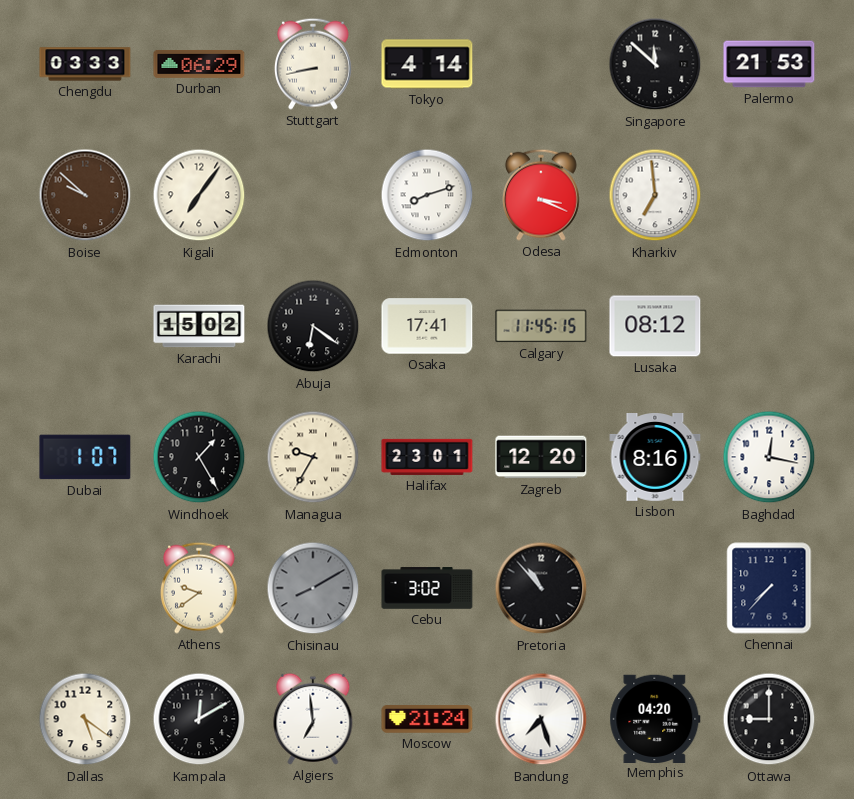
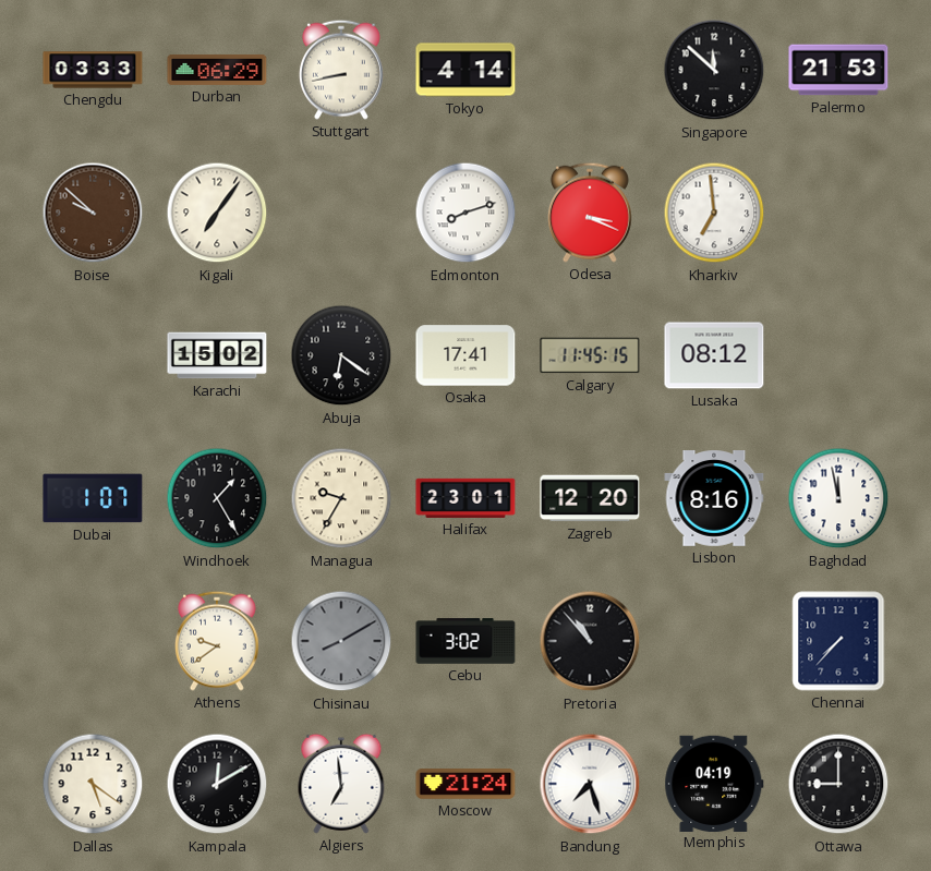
Baghdad: 12:17 -> 11:58
Memphis: 04:20 -> 04:19
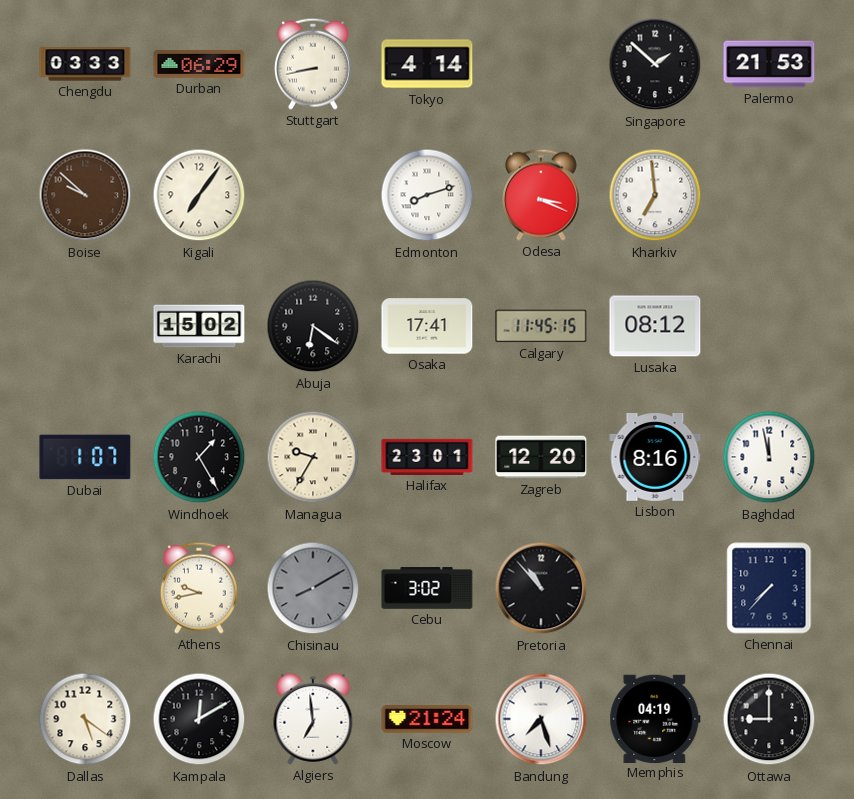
Singapore: 11:52 -> 1:52
Athens: 9:39 -> 9:43
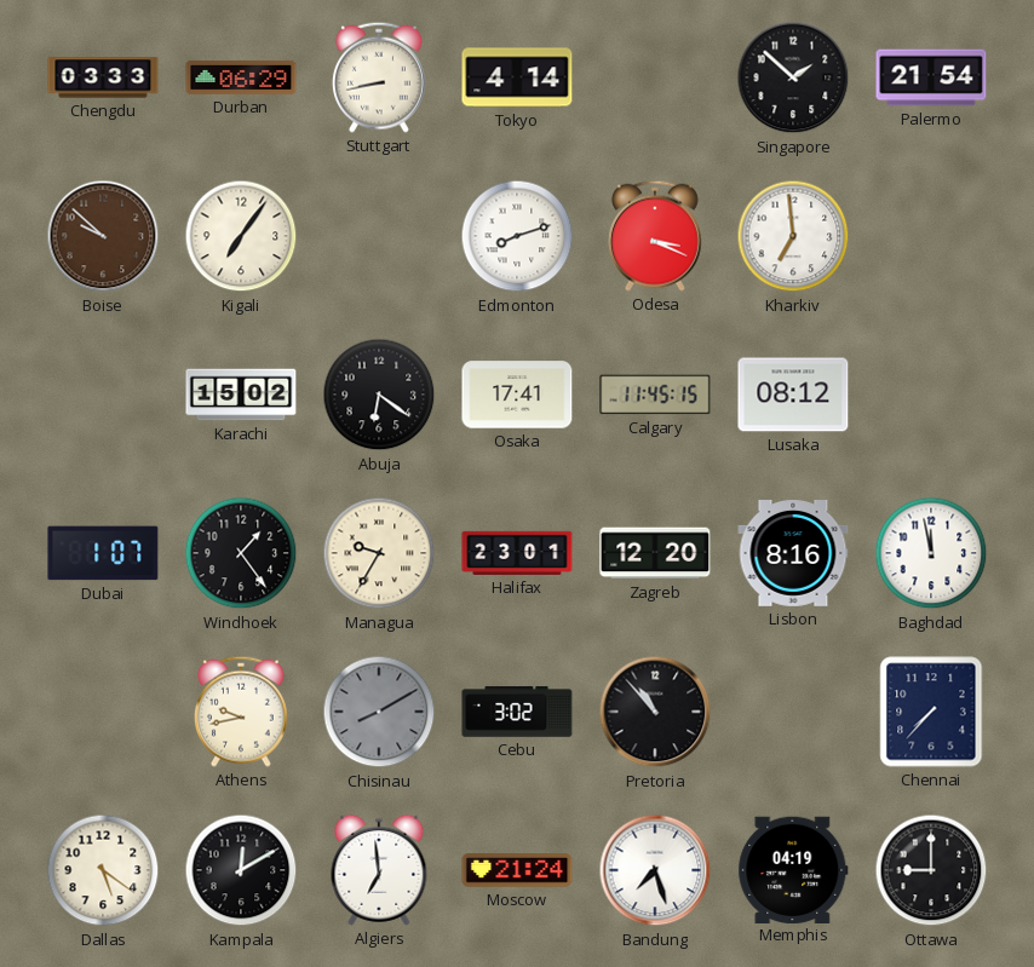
Palermo: 21:53 -> 21:54
Windhoek: 1:25 -> 1:24
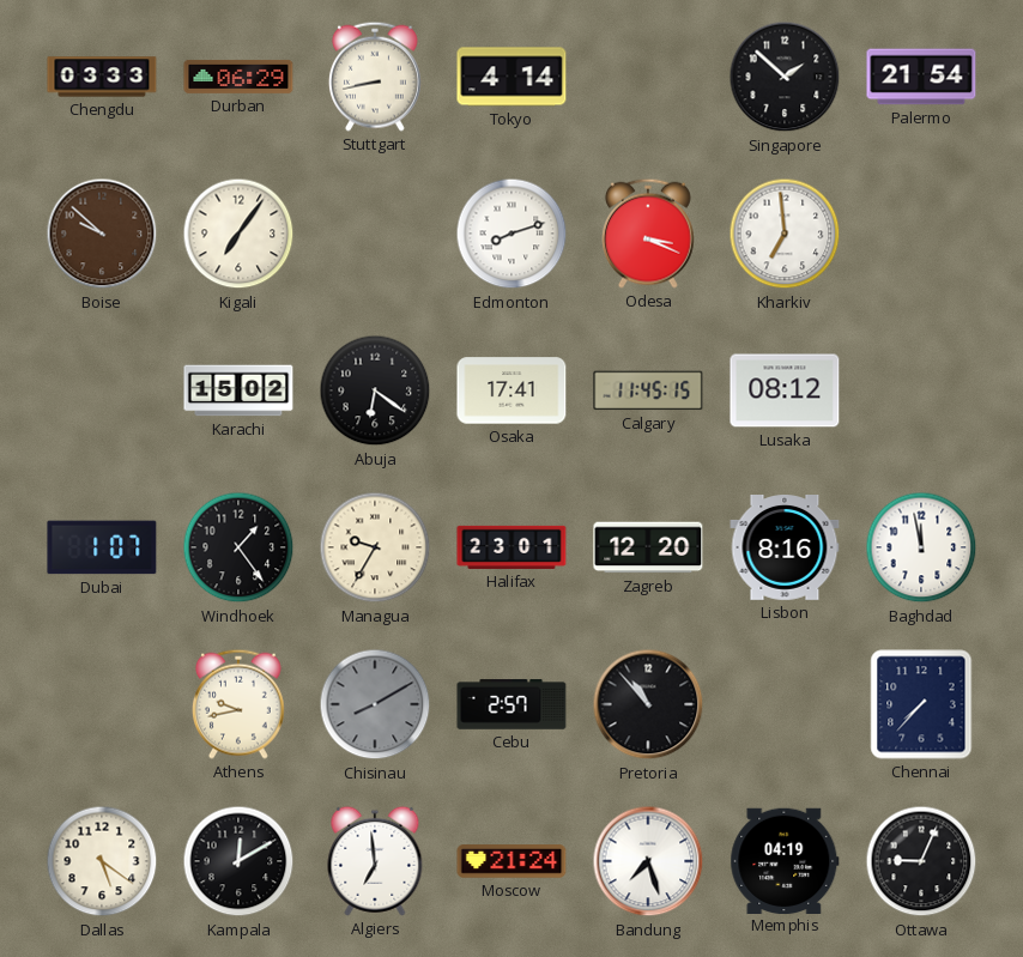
Cebu: 3:02 -> 2:57
Ottawa: 9:00 -> 9:04
